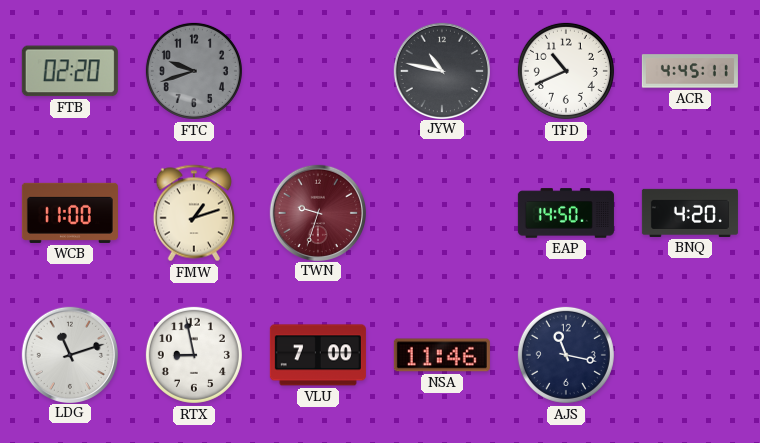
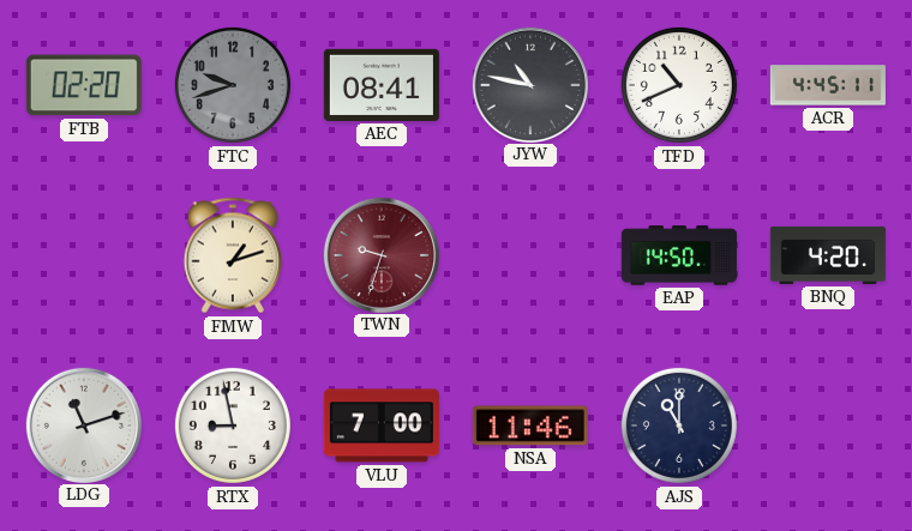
AEC: none -> 08:41
WCB: 11:00 -> none
AJS: 11:17 -> 11:00
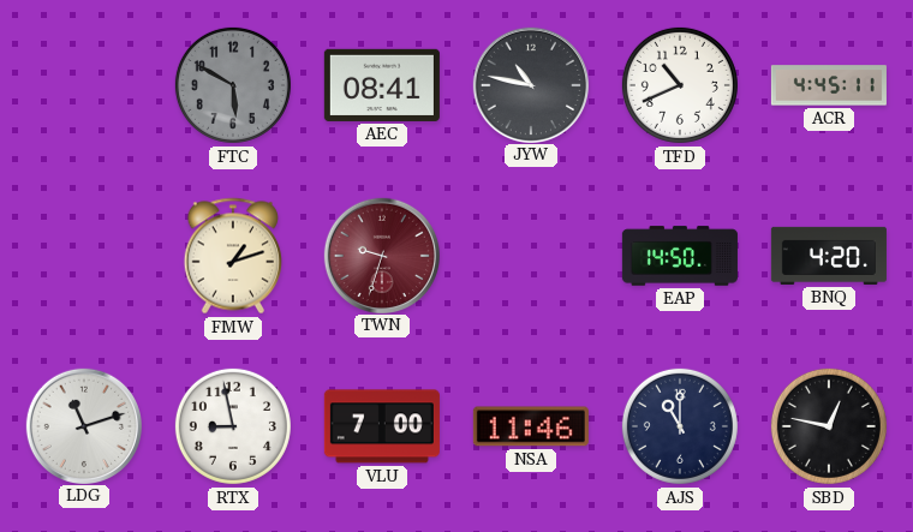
FTB: 02:20 -> none
FTC: 9:42 -> 5:50
SBD: none -> 12:47
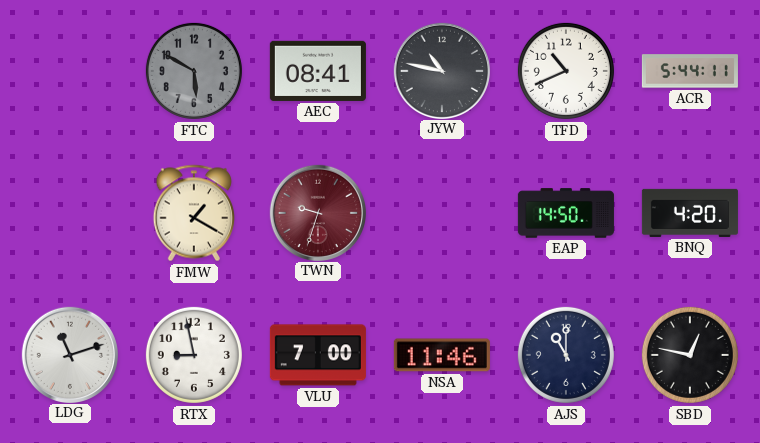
ACR: 4:45 -> 5:44
FMW: 1:12 -> 1:20
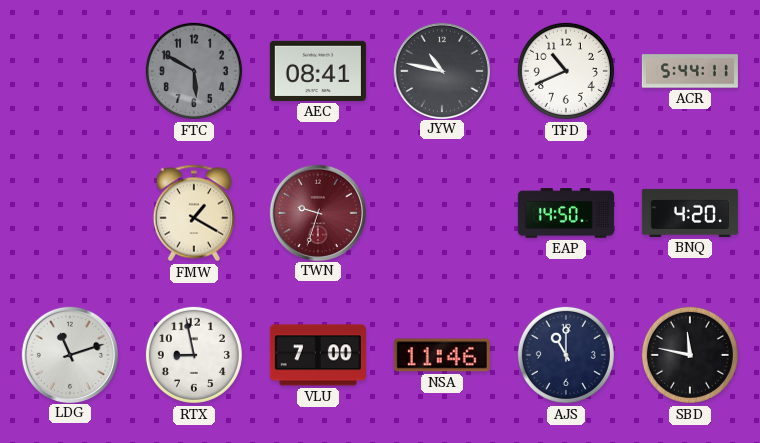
SBD: 12:47 -> 11:47
